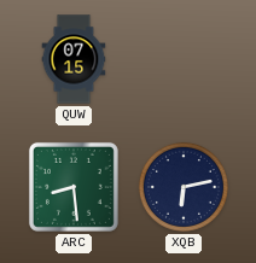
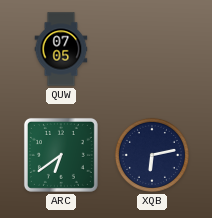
QUW: 07:15 -> 07:05
ARC: 8:29 -> 6:39
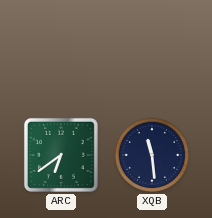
QUW: 07:05 -> none
XQB: 6:13 -> 11:29
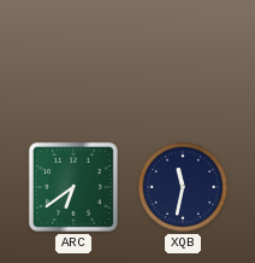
XQB: 11:29 -> 11:32
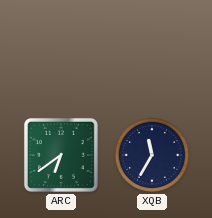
XQB: 11:32 -> 11:35
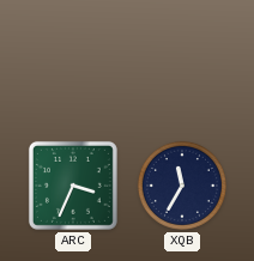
ARC: 6:39 -> 3:34
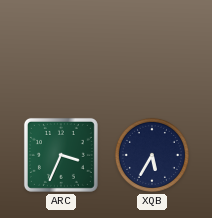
XQB: 11:35 -> 5:35
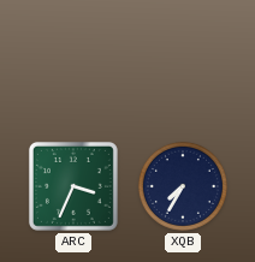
XQB: 5:35 -> 7:35
